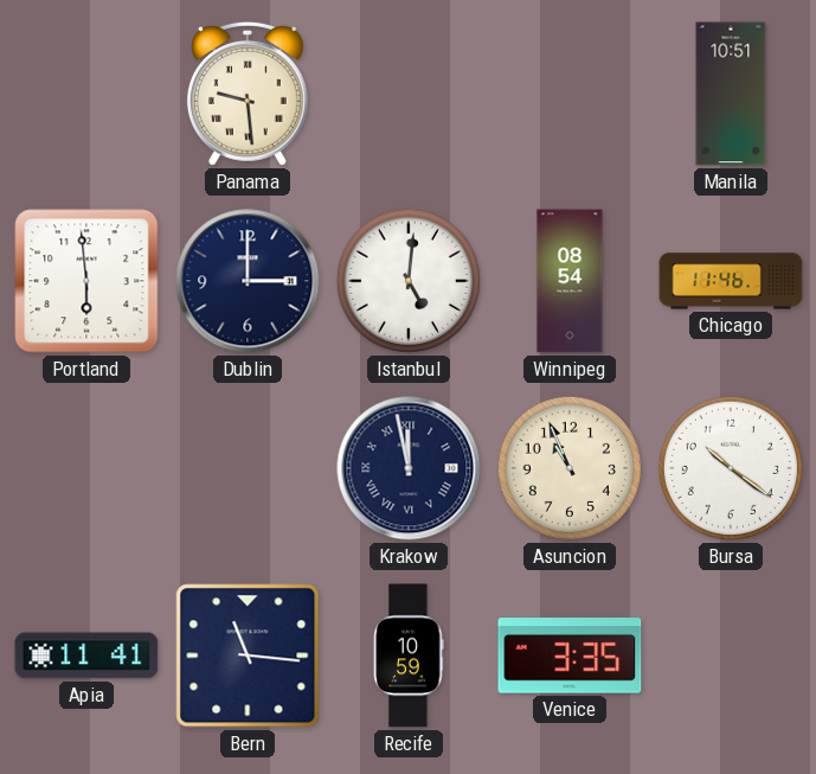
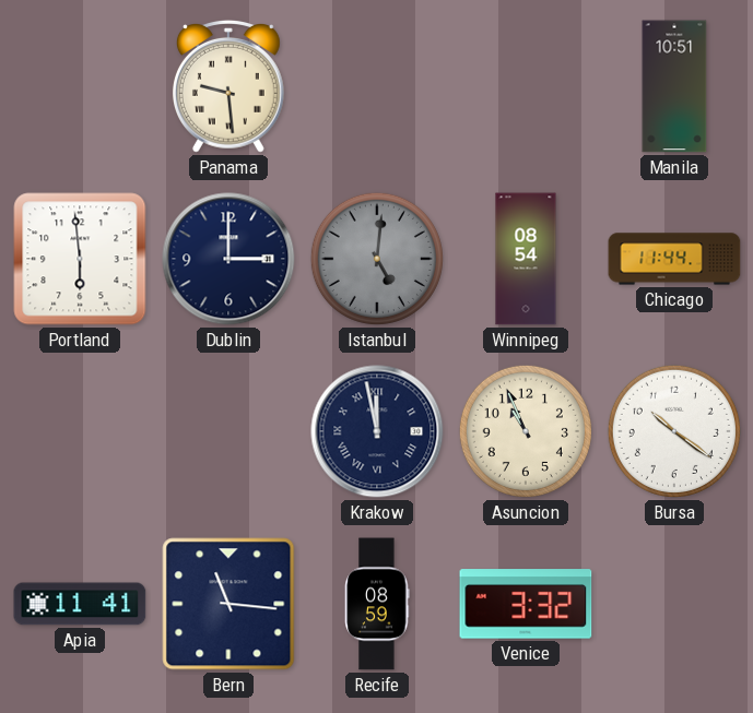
Istanbul dial: white -> grey
Chicago: 11:46 -> 11:44
Recife: 10:59 -> 08:59
Venice: 3:35 -> 3:32
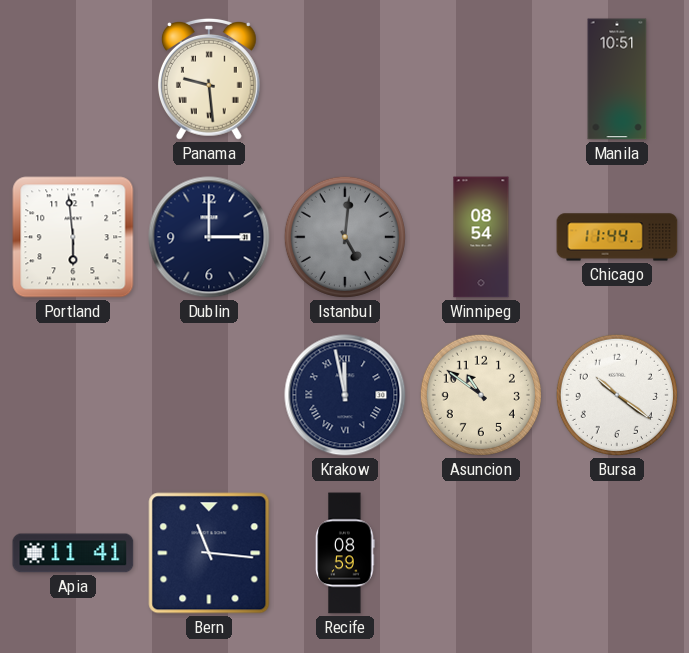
Asuncion: 10:56 -> 10:51
Venice: 3:32 -> none
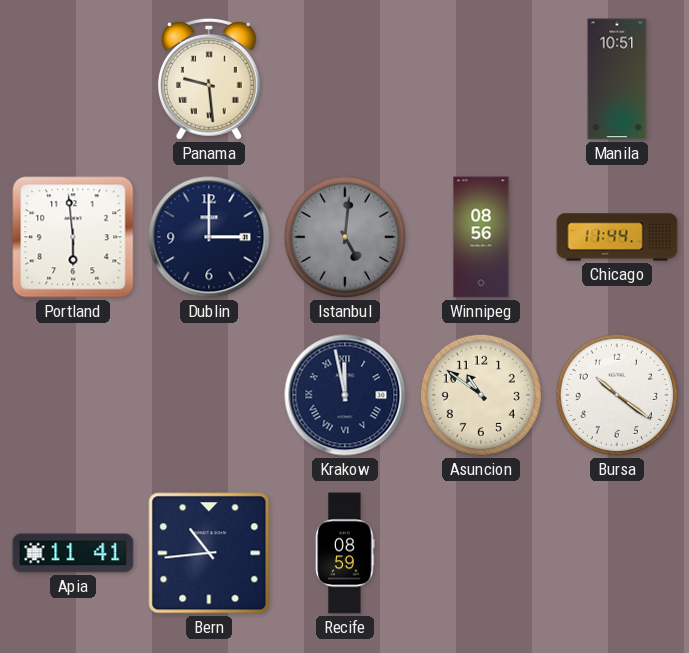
Winnipeg: 08:54 -> 08:56
Bern: 11:16 -> 10:44
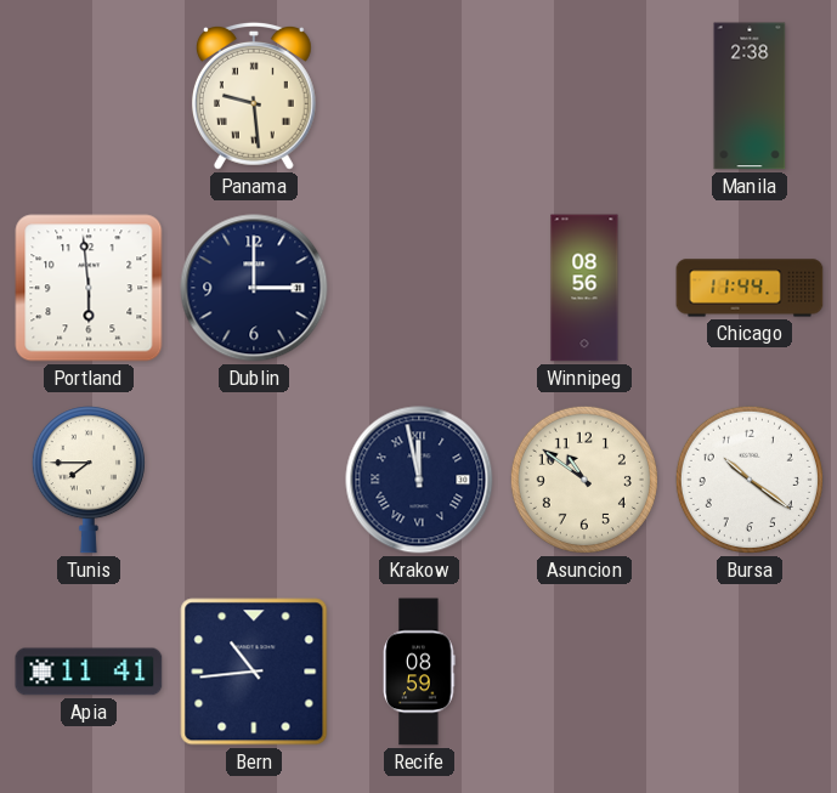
Manila: 10:51 -> 2:38
Istanbul: 5:01 -> none
Tunis: none -> 7:45
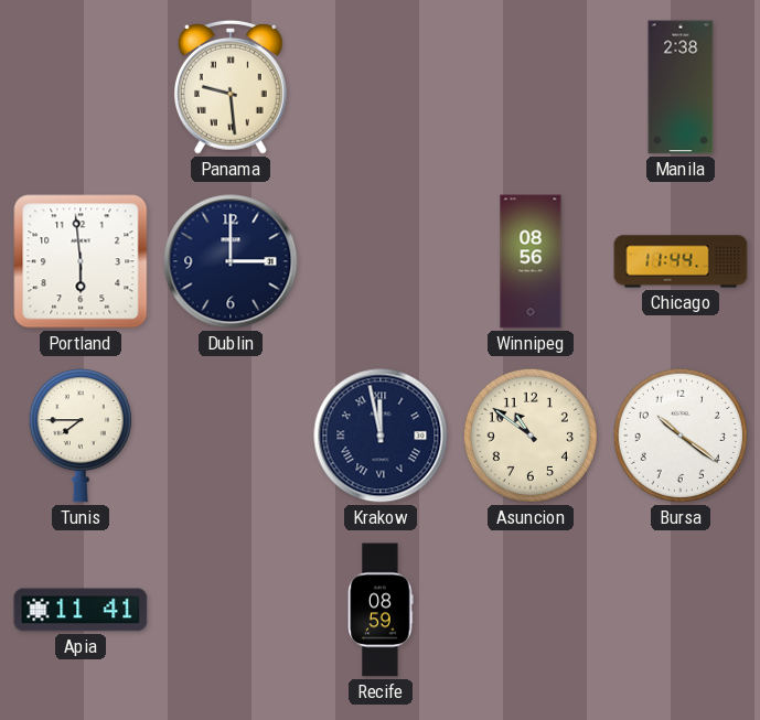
Bern: 10:44 -> none
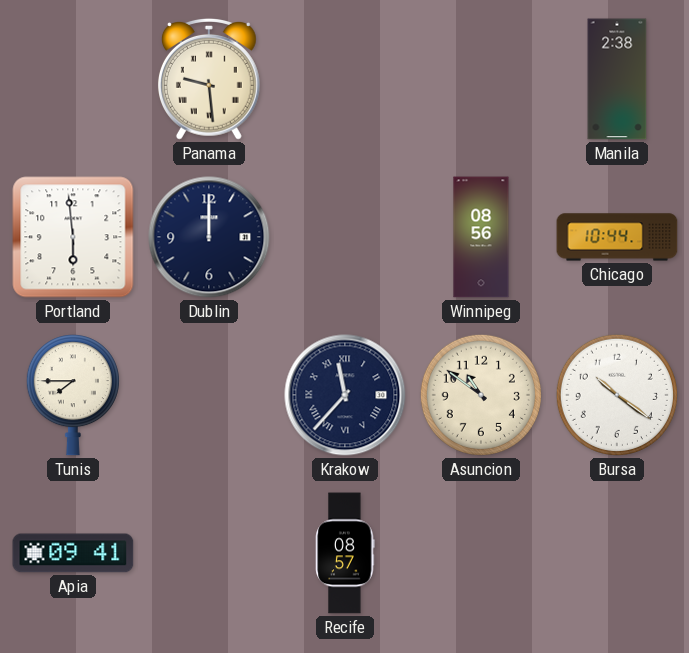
Dublin: 3:00 -> 12:00
Chicago: 11:44 -> 10:44
Krakow: 11:58 -> 11:37
Apia: 11:41 -> 09:41
Recife: 08:59 -> 08:57
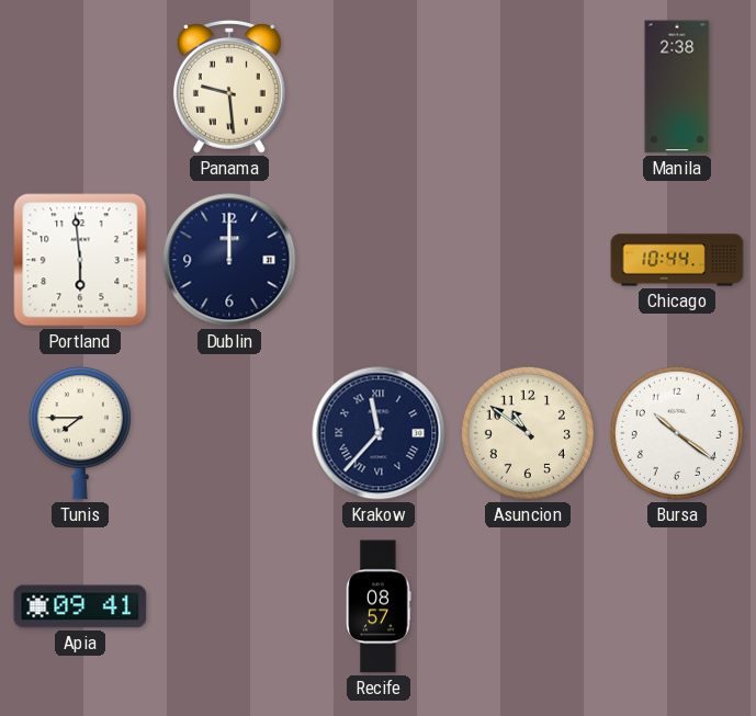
Winnipeg: 08:56 -> none
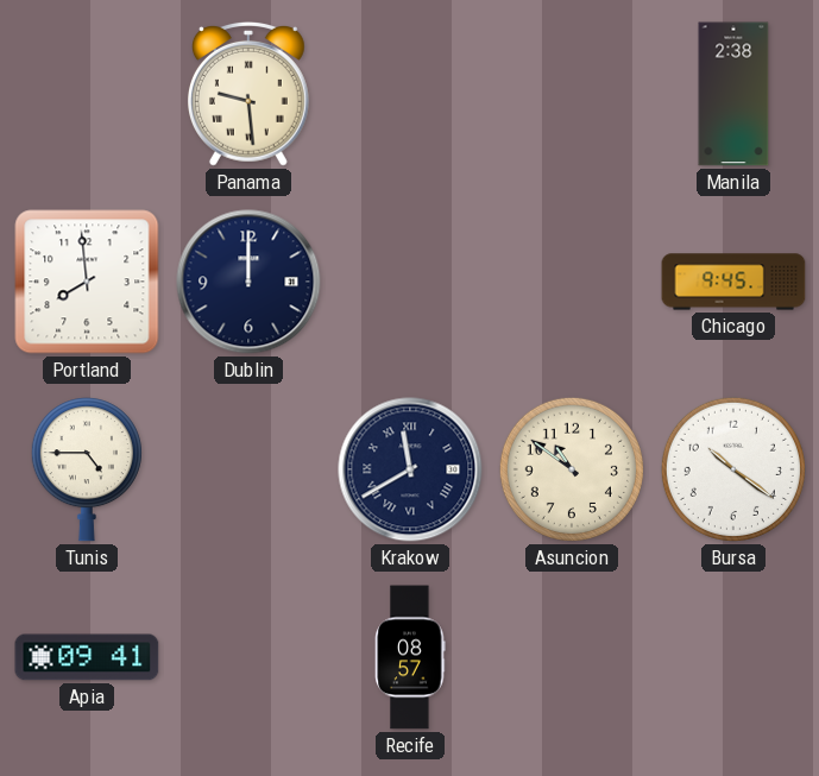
Portland: 5:59 -> 7:59
Chicago: 10:44 -> 9:45
Tunis: 7:45 -> 4:45
Krakow: 11:37 -> 11:40
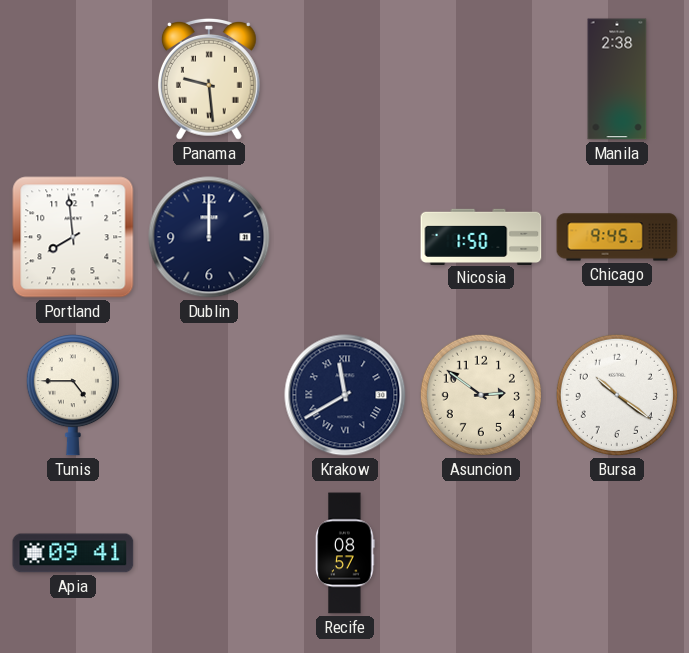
Nicosia: none -> 1:50
Asuncion: 10:51 -> 2:51
